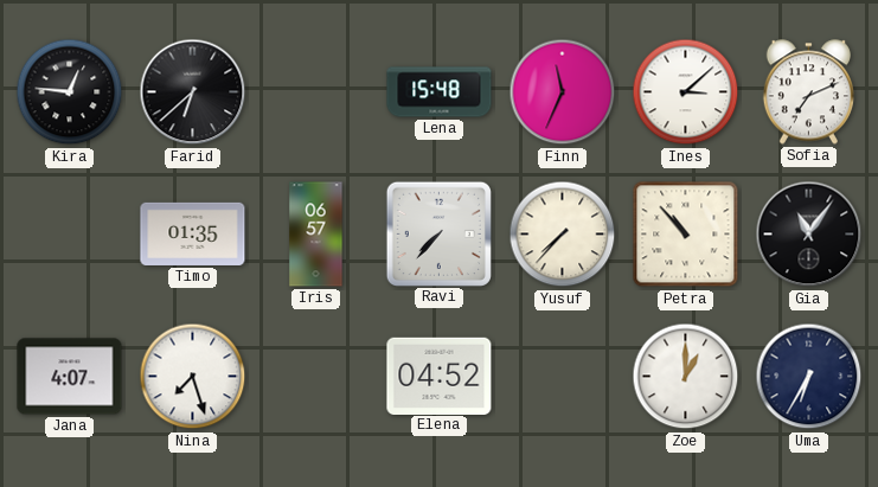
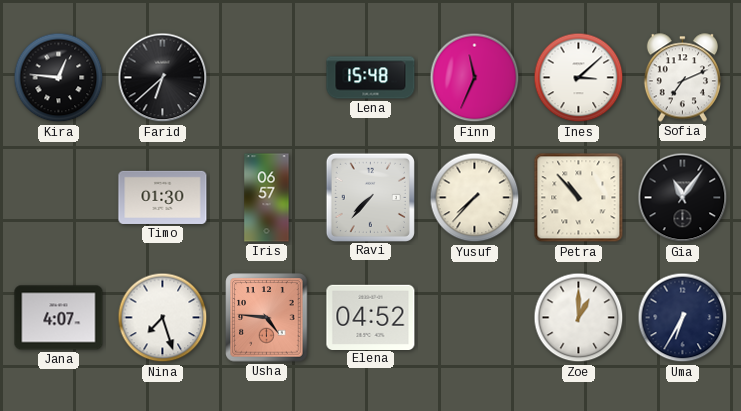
Timo: 01:35 -> 01:30
Usha: none -> 4:46
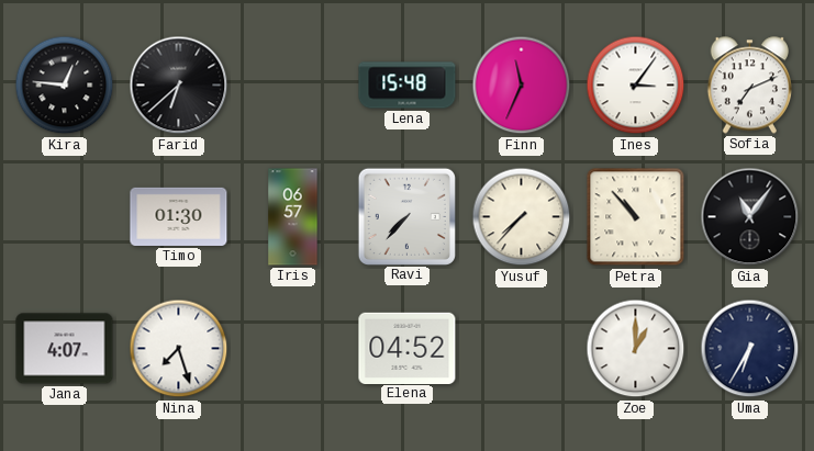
Ines: 3:08 -> 3:06
Usha: 4:46 -> none
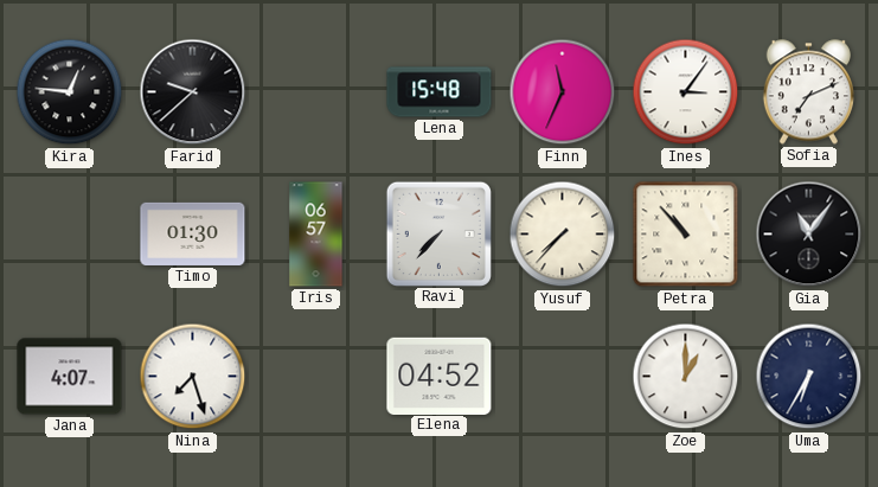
Farid: 6:38 -> 9:38
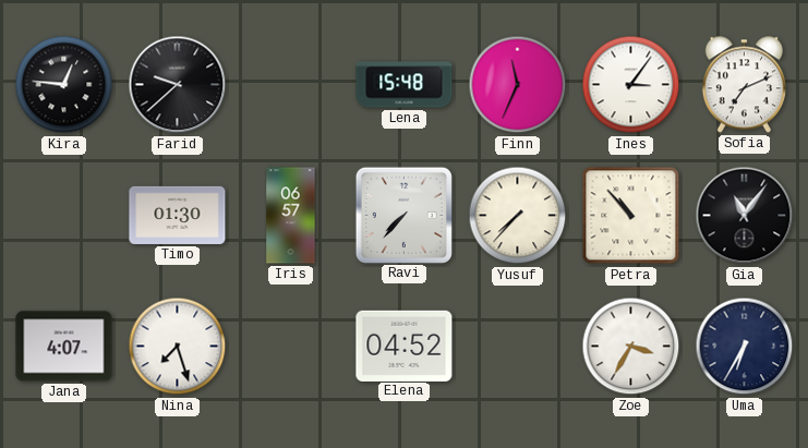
Zoe: 1:00 -> 3:35
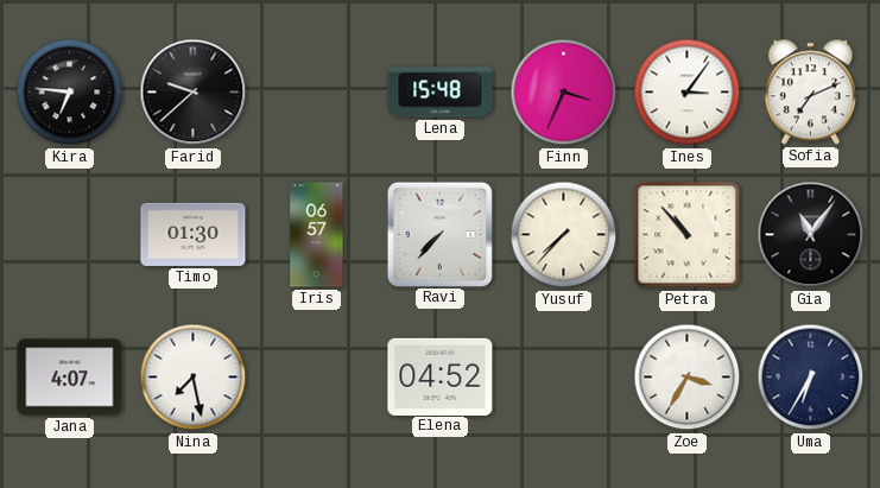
Kira: 12:46 -> 6:46
Finn: 11:34 -> 3:34
Nina: 7:27 -> 7:28
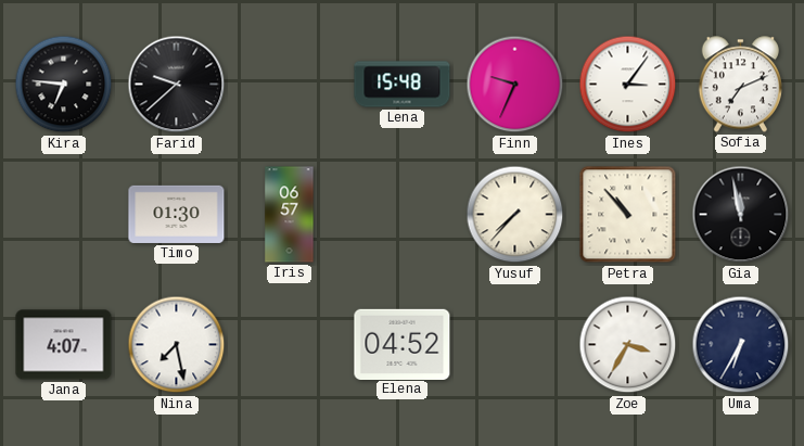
Finn: 3:34 -> 9:34
Ravi: 7:37 -> none
Gia: 11:06 -> 11:58
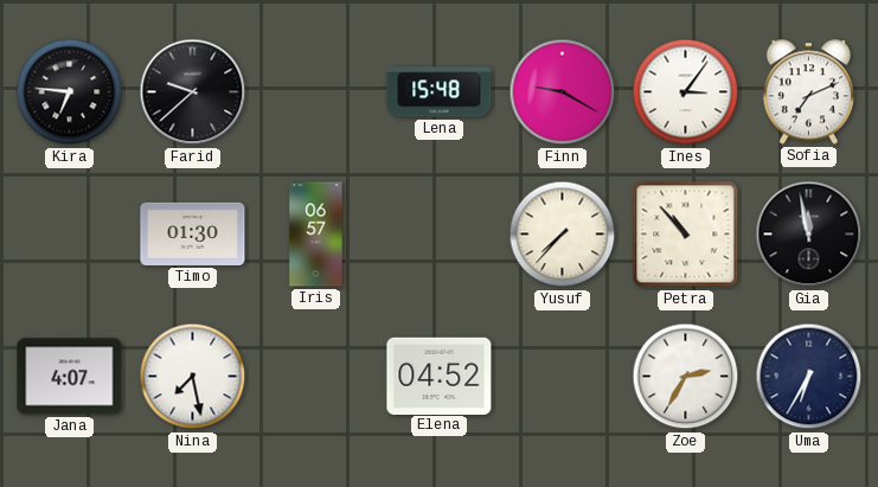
Finn: 9:34 -> 9:20
Zoe: 3:35 -> 2:35
